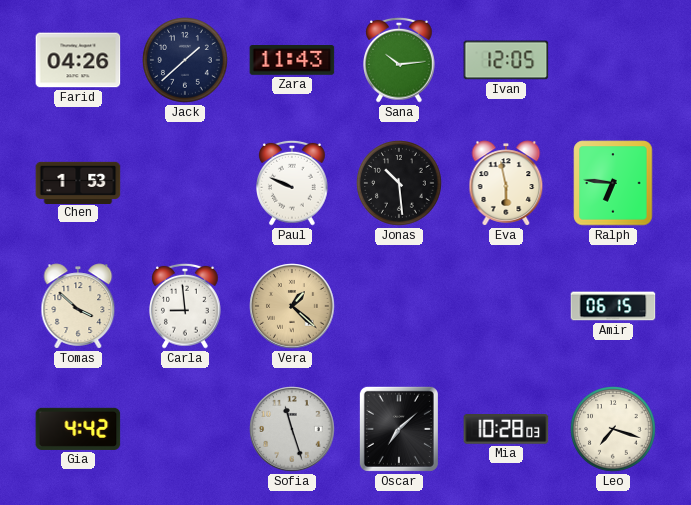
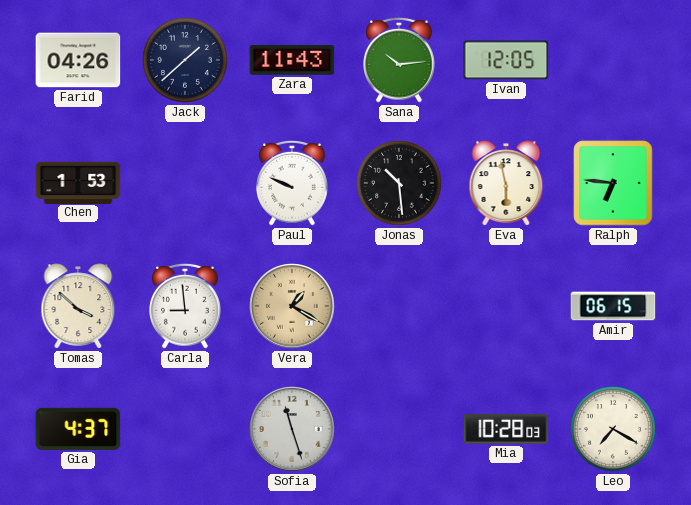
Vera: 1:22 -> 1:20
Gia: 4:42 -> 4:37
Oscar: 7:08 -> none
Leo: 7:18 -> 7:20
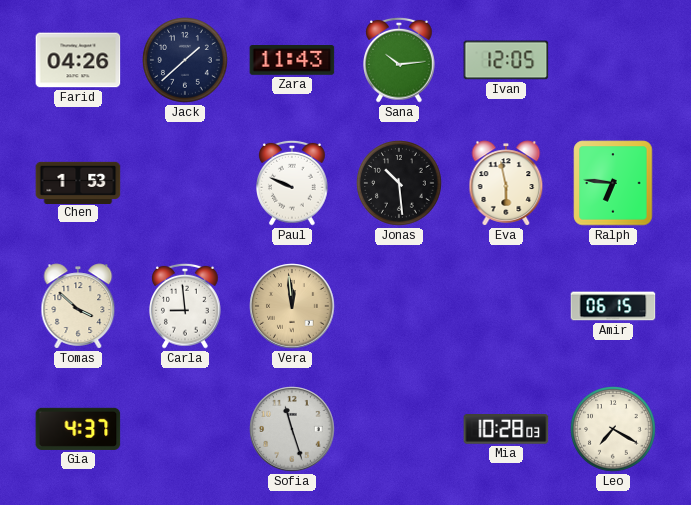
Vera: 1:20 -> 11:59
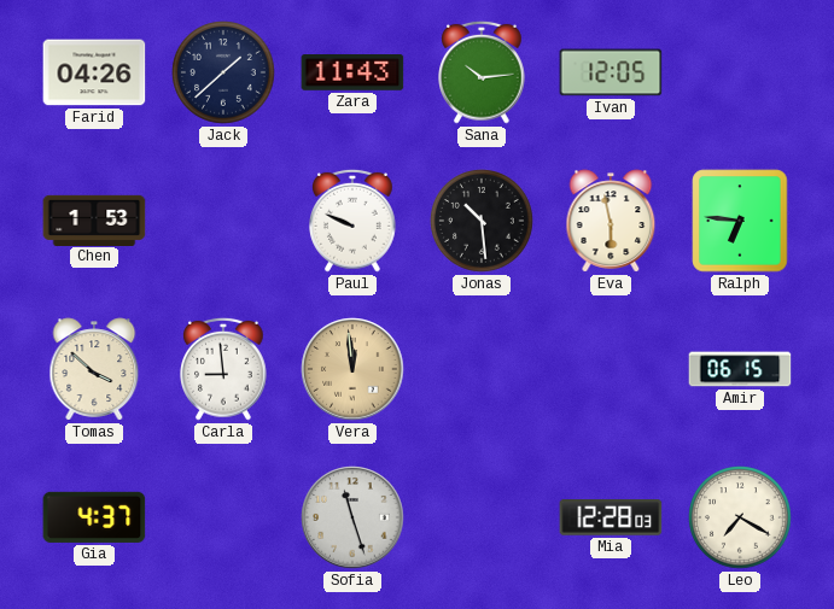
Mia: 10:28 -> 12:28
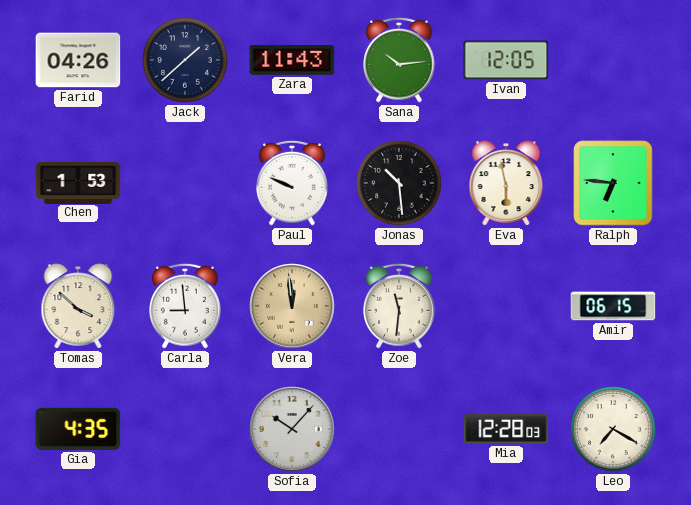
Zoe: none -> 11:31
Gia: 4:37 -> 4:35
Sofia: 11:27 -> 10:07
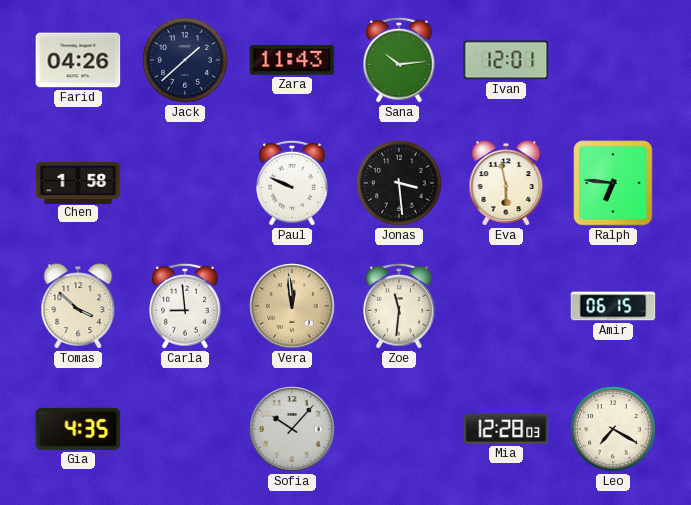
Ivan: 12:05 -> 12:01
Chen: 1:53 -> 1:58
Jonas: 10:29 -> 3:29
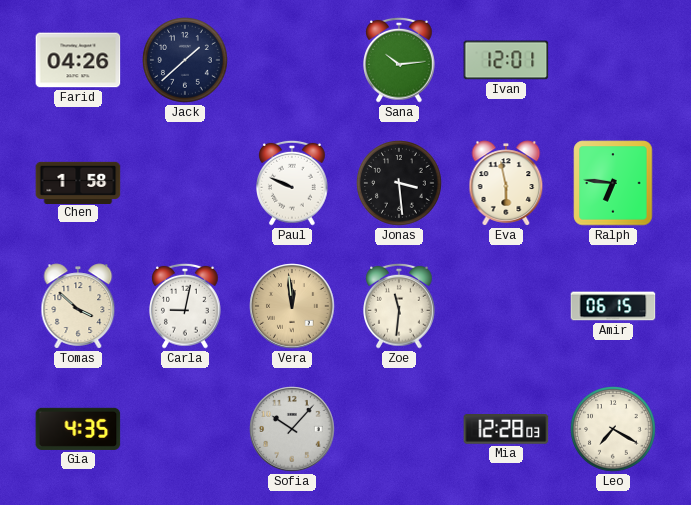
Zara: 11:43 -> none
Carla: 8:59 -> 9:02
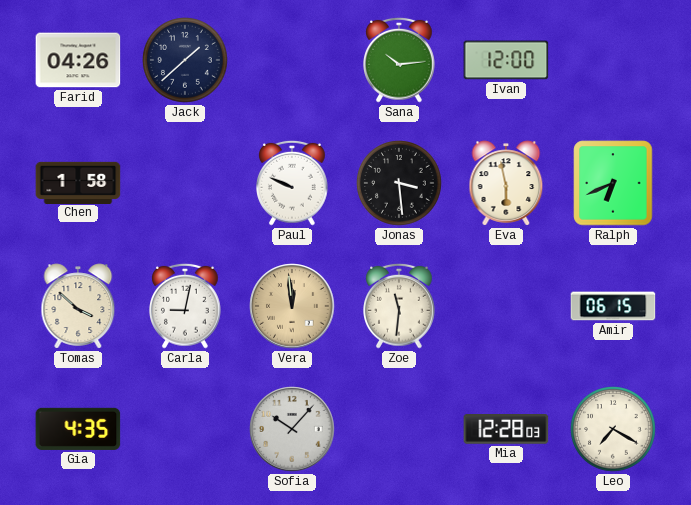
Ivan: 12:01 -> 12:00
Ralph: 6:46 -> 6:41
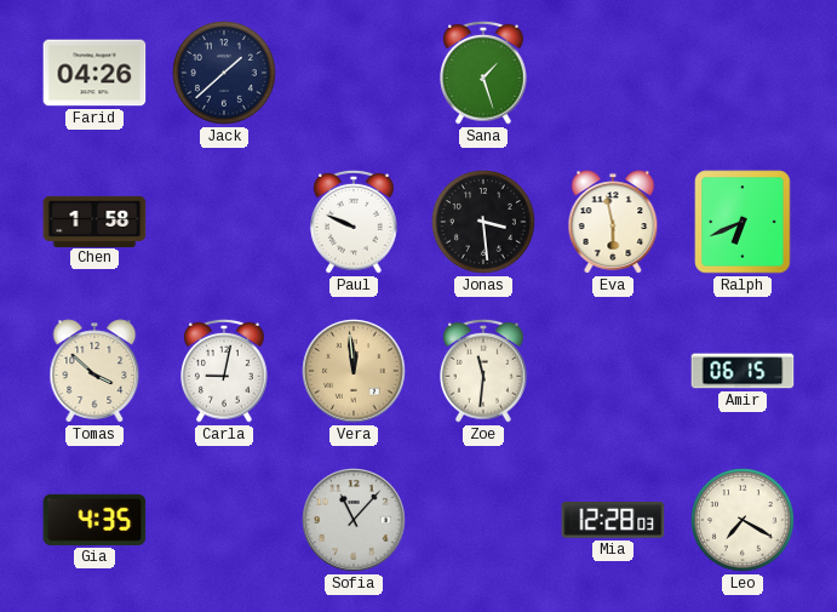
Sana: 10:14 -> 1:27
Ivan: 12:00 -> none
Sofia: 10:07 -> 11:07
